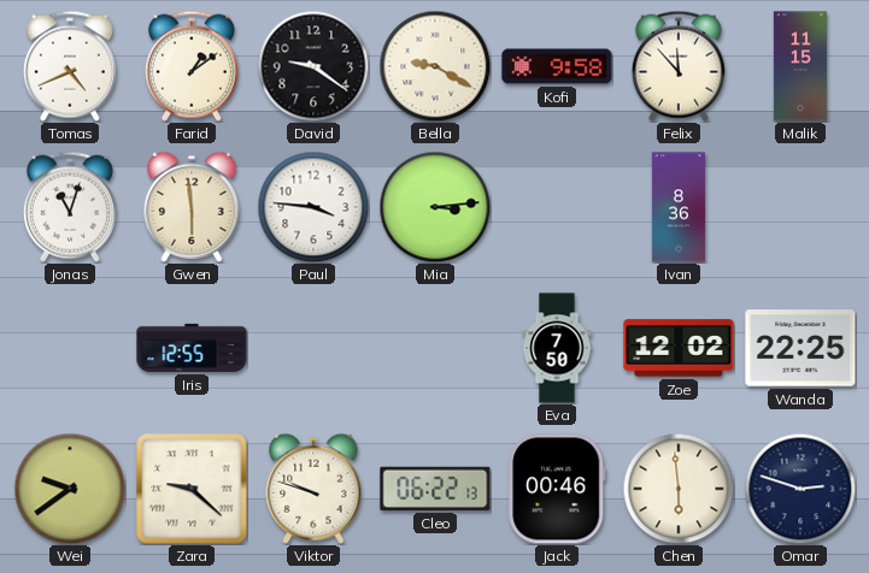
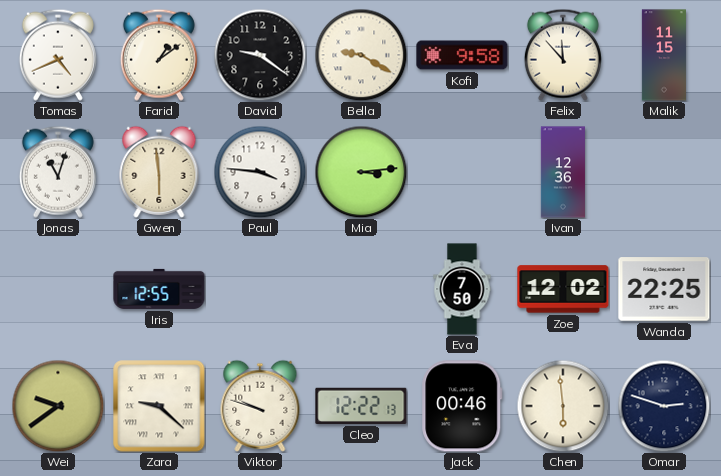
Ivan: 8:36 -> 12:36
Cleo: 06:22 -> 12:22
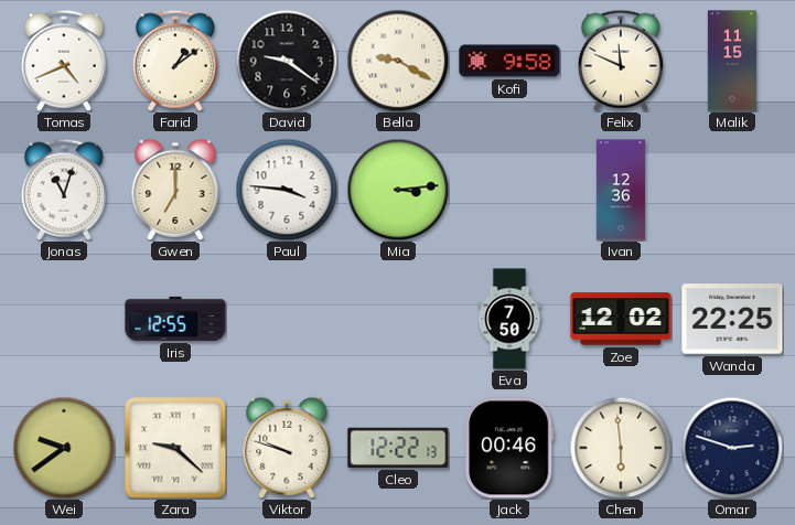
Felix: 11:53 -> 11:49
Gwen: 5:59 -> 7:00
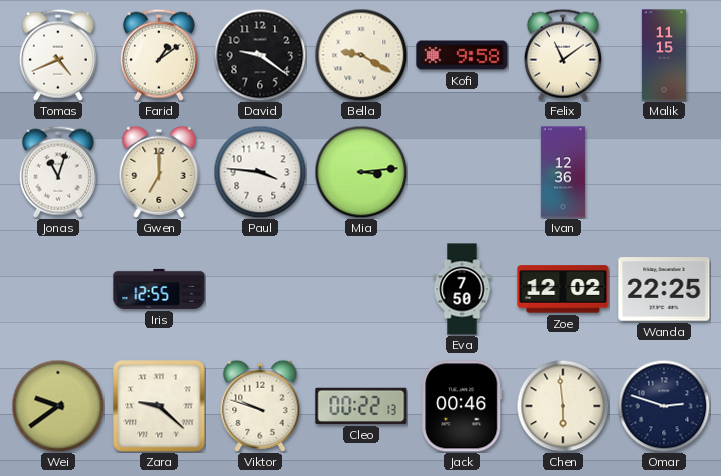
Felix: 11:49 -> 11:09
Cleo: 12:22 -> 00:22
